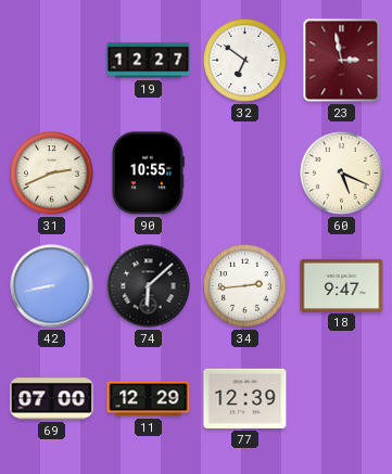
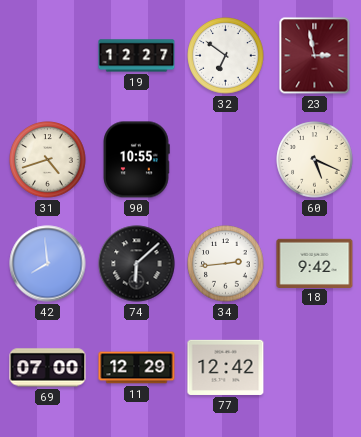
31: 2:41 -> 4:42
42: 8:43 -> 7:59
18: 9:47 -> 9:42
77: 12:39 -> 12:42
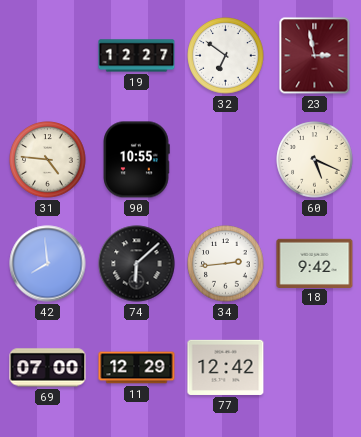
31: 4:42 -> 4:46
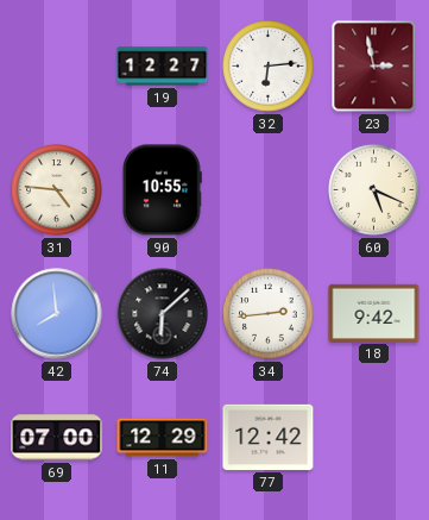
32: 6:51 -> 6:14
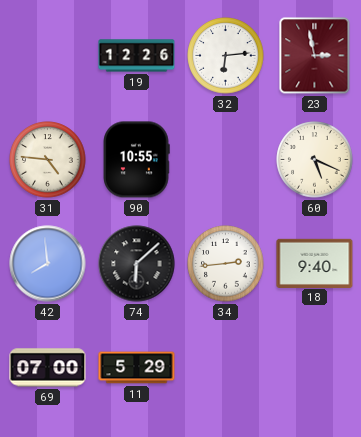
19: 12:27 -> 12:26
18: 9:42 -> 9:40
11: 12:29 -> 5:29
77: 12:42 -> none
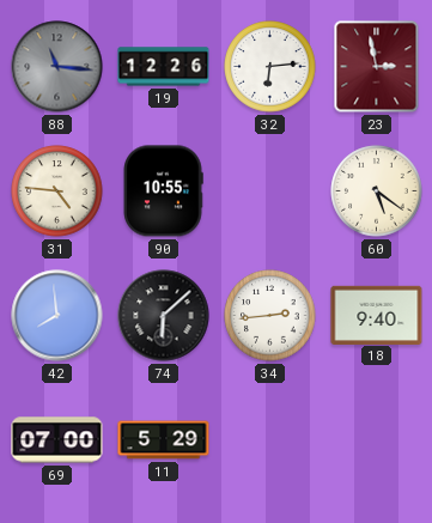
88: none -> 11:16
60: 5:19 -> 5:21
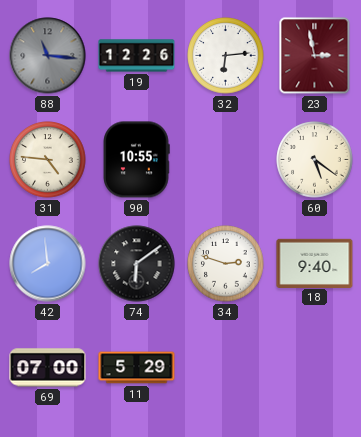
74: 6:08 -> 6:09
34: 2:44 -> 2:48
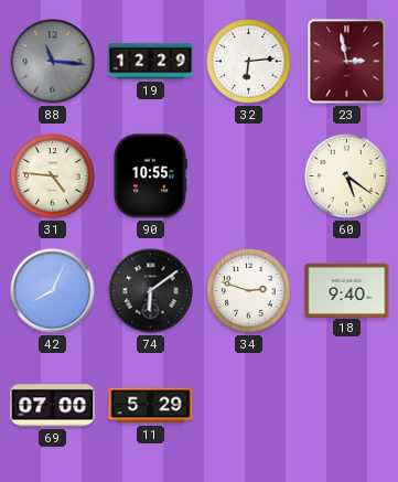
19: 12:26 -> 12:29
42: 7:59 -> 8:04
